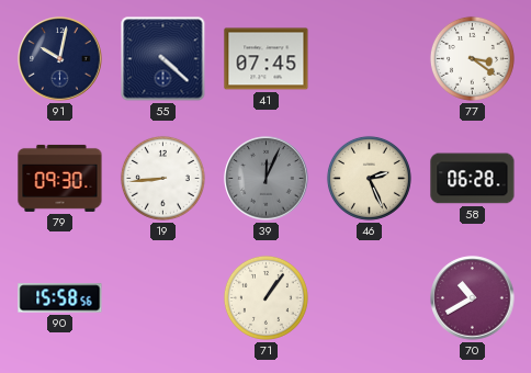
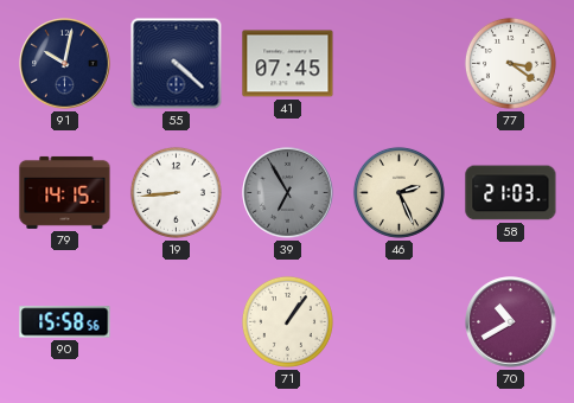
79: 09:30 -> 14:15
39: 12:04 -> 6:55
58: 06:28 -> 21:03
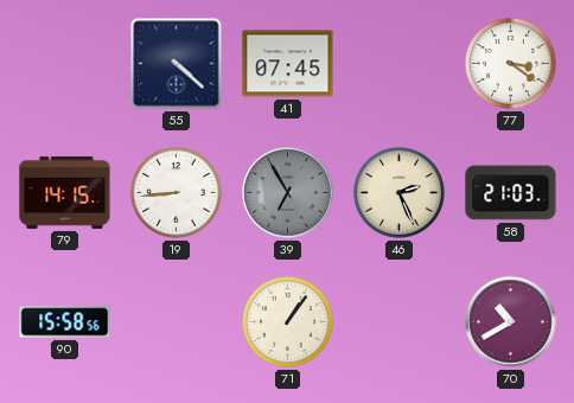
91: 10:02 -> none
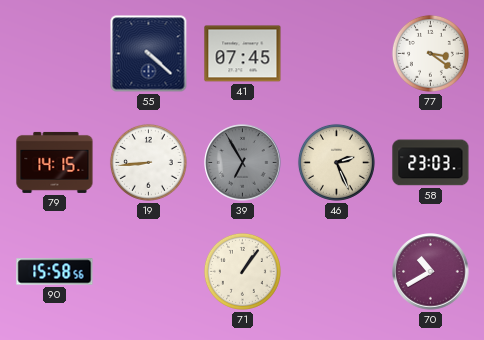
58: 21:03 -> 23:03
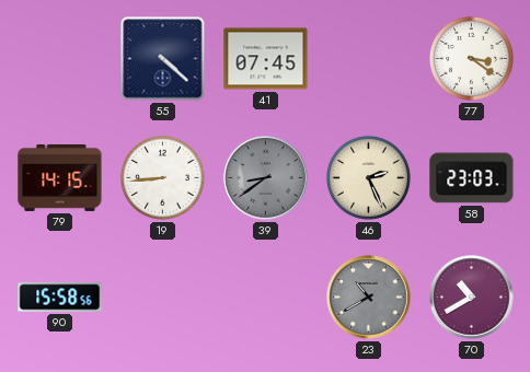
39: 6:55 -> 8:39
71: 1:06 -> none
23: none -> 10:40
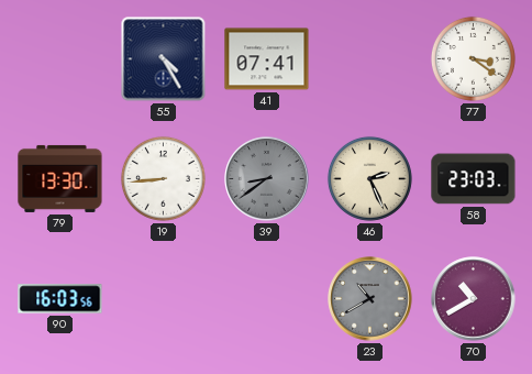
55: 4:22 -> 4:25
41: 07:45 -> 07:41
79: 14:15 -> 13:30
90: 15:58 -> 16:03
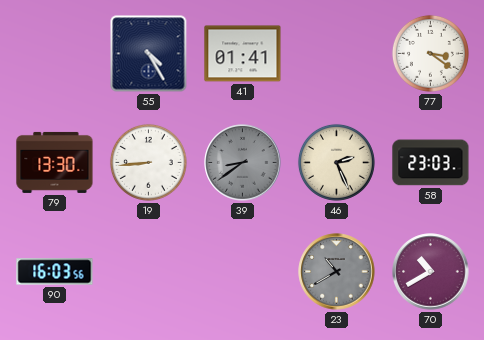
41: 07:41 -> 01:41
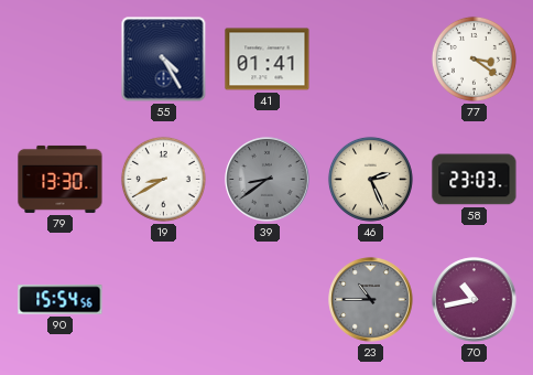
19: 8:44 -> 8:40
90: 16:03 -> 15:54
23: 10:40 -> 10:45
70: 10:40 -> 10:43
